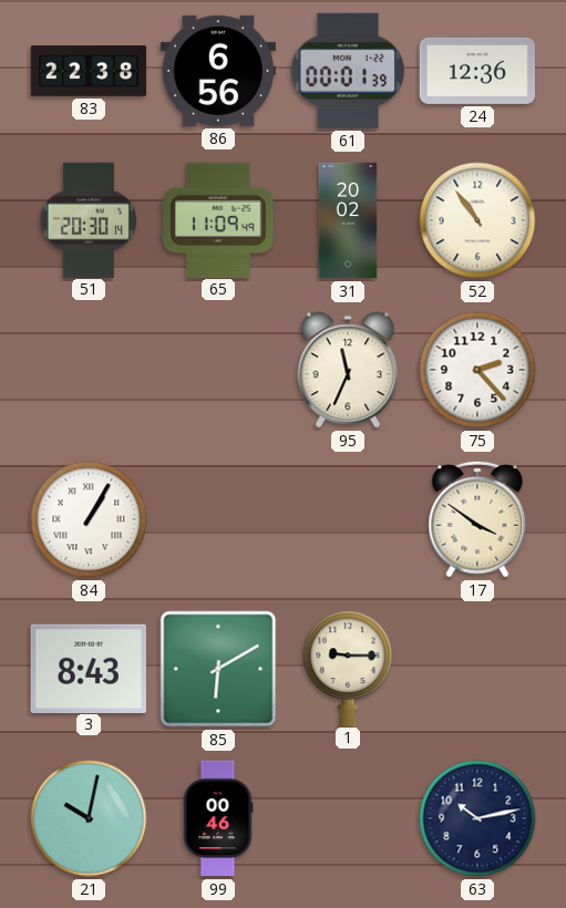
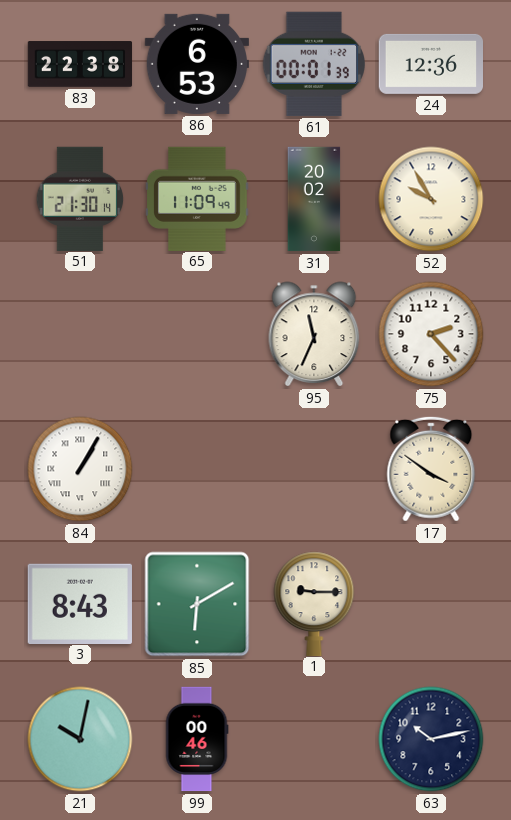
86: 6:56 -> 6:53
51: 20:30 -> 21:30
52: 10:54 -> 9:55
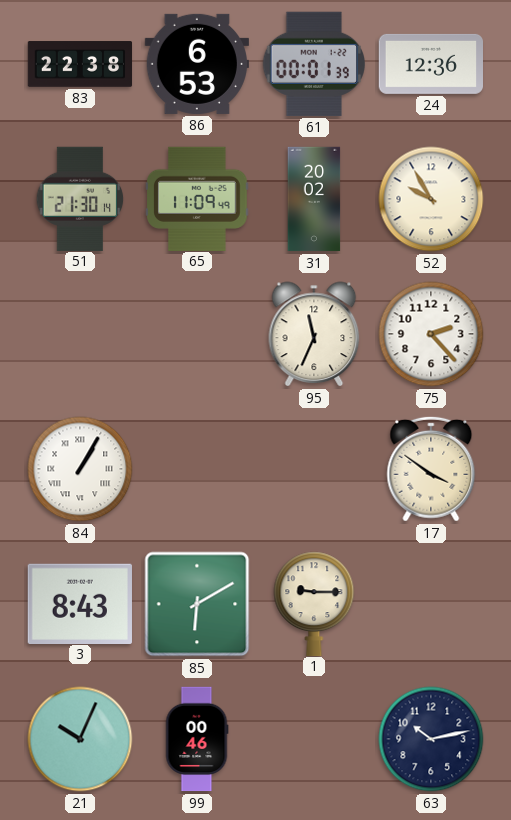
21: 10:02 -> 10:04
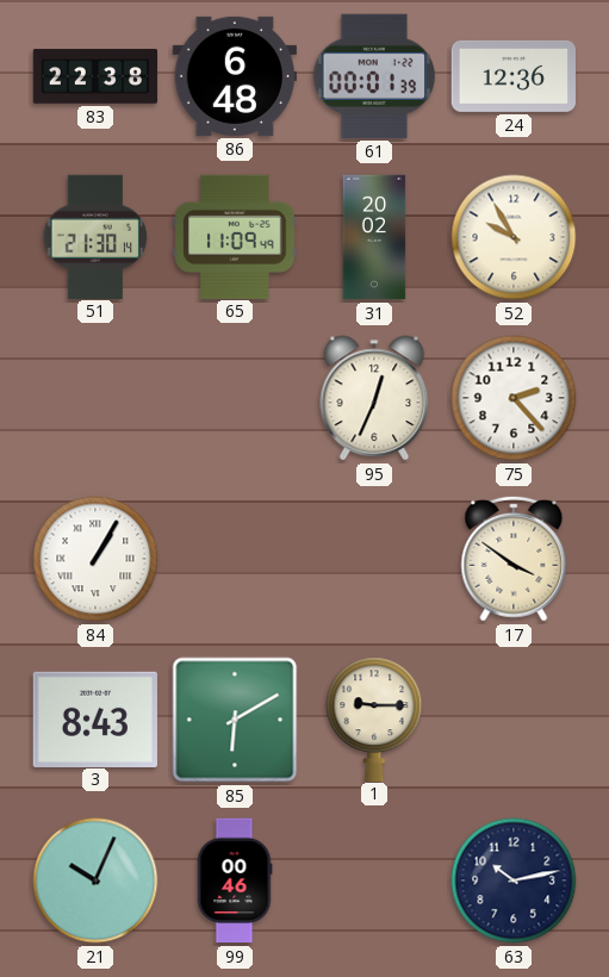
86: 6:53 -> 6:48
95: 11:34 -> 12:34
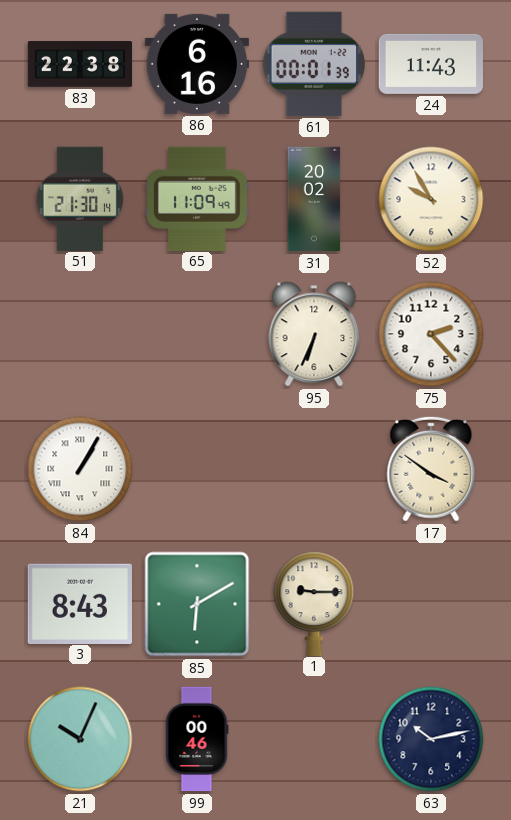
86: 6:48 -> 6:16
24: 12:36 -> 11:43
95: 12:34 -> 6:34
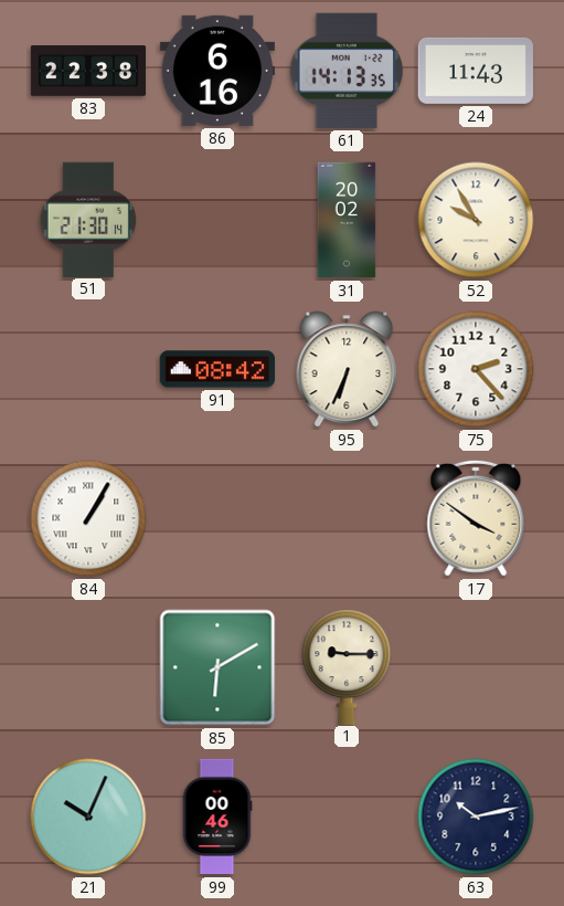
61: 00:01 -> 14:13
65: 11:09 -> none
91: none -> 08:42
3: 8:43 -> none
